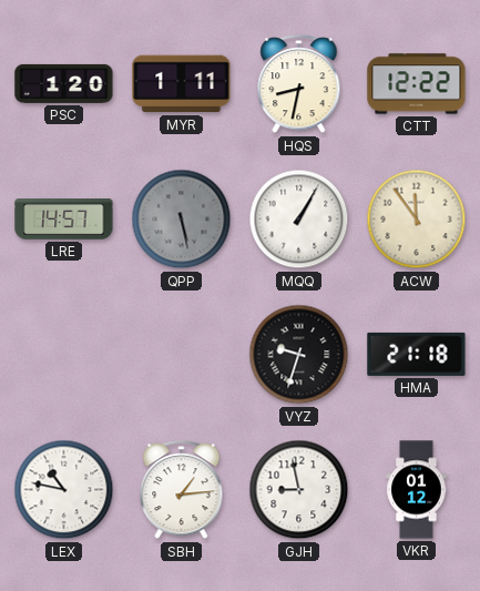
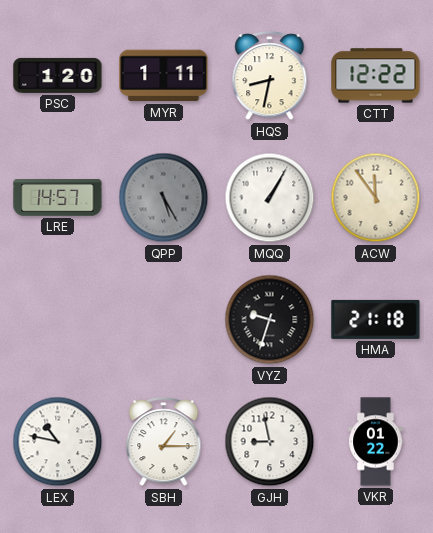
QPP: 5:28 -> 5:25
SBH: 1:14 -> 1:15
VKR: 01:12 -> 01:22
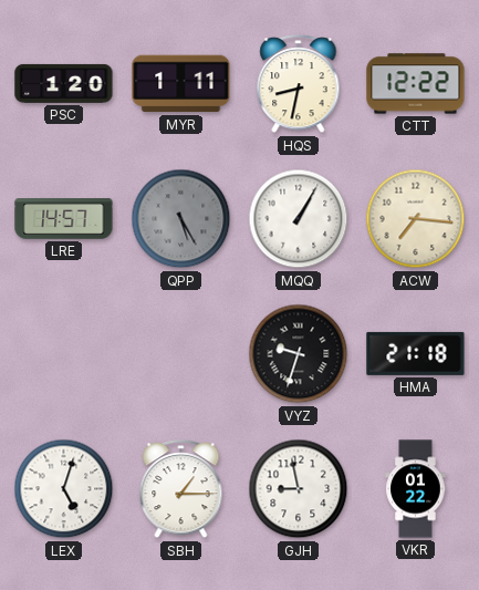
ACW: 11:54 -> 7:16
LEX: 10:47 -> 5:03
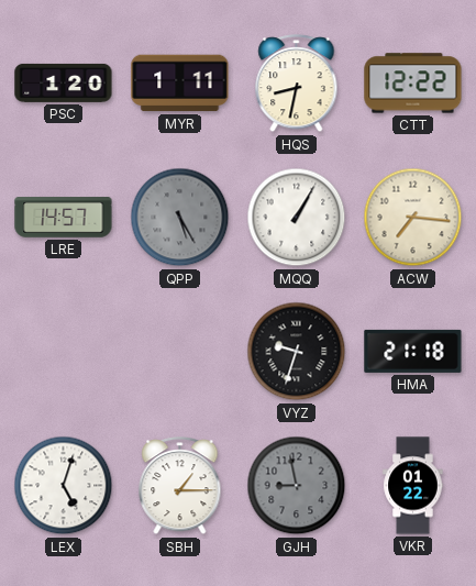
GJH dial: white -> grey
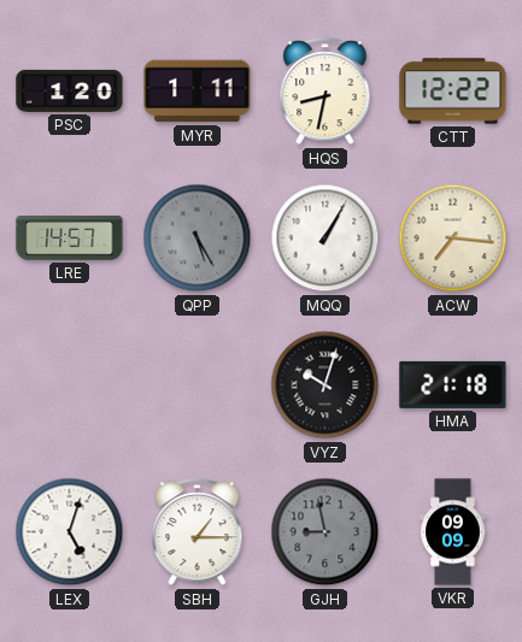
VYZ: 9:33 -> 10:03
VKR: 01:22 -> 09:09
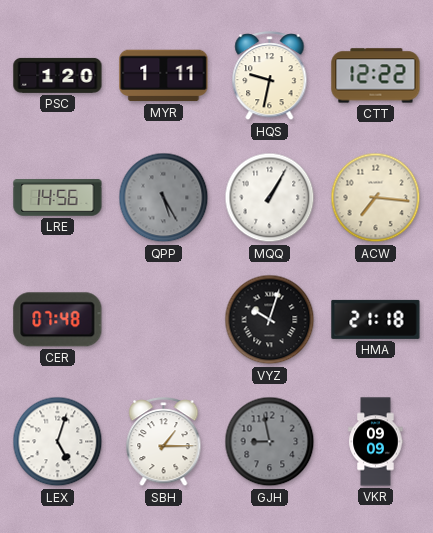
HQS: 8:32 -> 9:32
LRE: 14:57 -> 14:56
CER: none -> 07:48
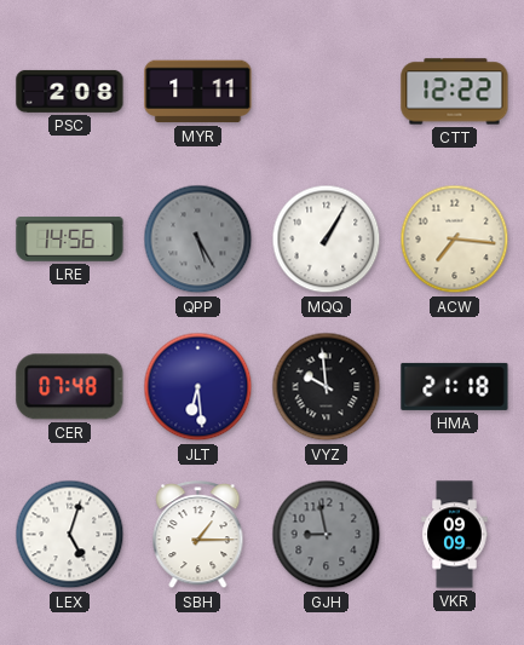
PSC: 1:20 -> 2:08
HQS: 9:32 -> none
JLT: none -> 6:29
VYZ: 10:03 -> 9:59
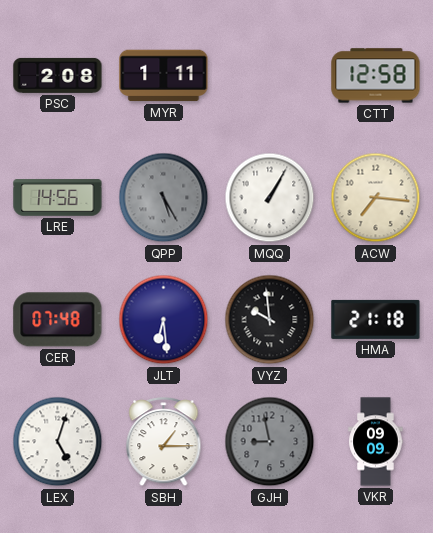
CTT: 12:22 -> 12:58
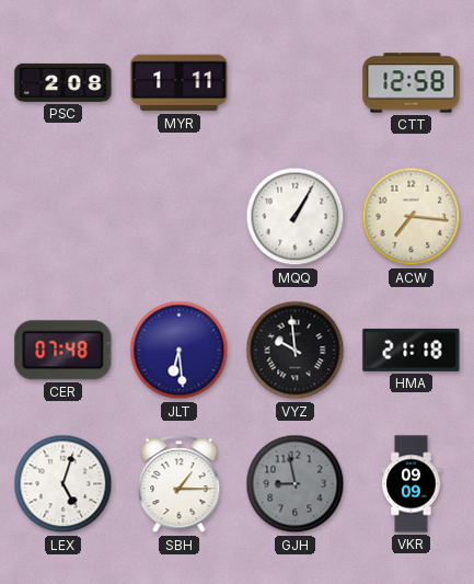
LRE: 14:56 -> none
QPP: 5:25 -> none
